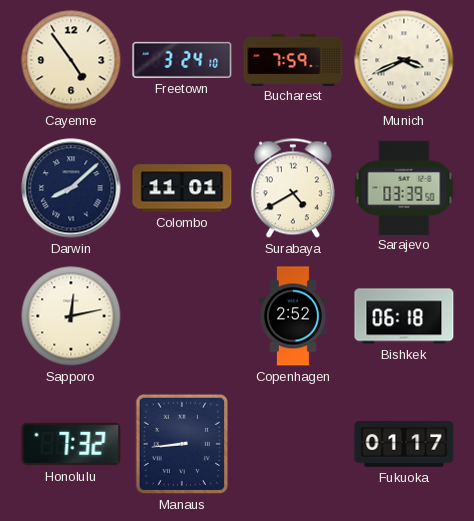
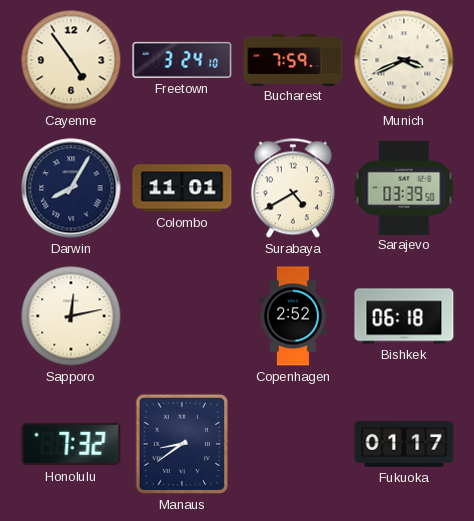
Darwin: 8:08 -> 8:05
Manaus: 8:44 -> 8:39
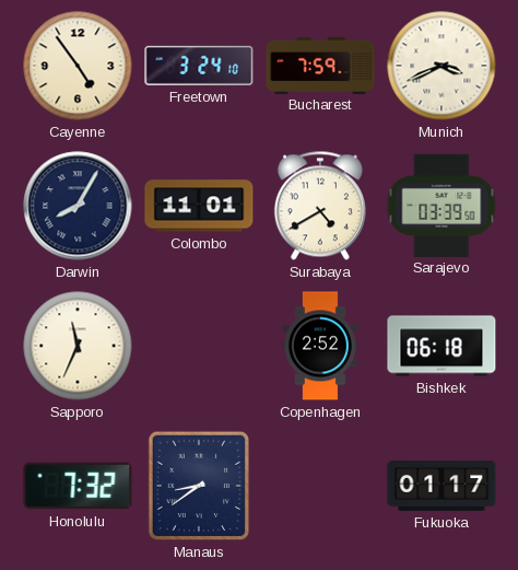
Sapporo: 12:13 -> 11:34
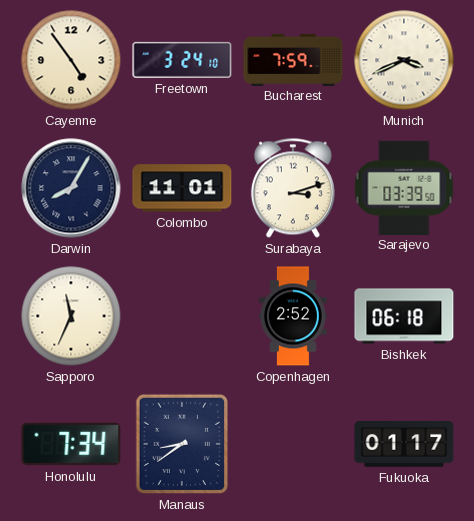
Surabaya: 4:40 -> 3:12
Honolulu: 7:32 -> 7:34
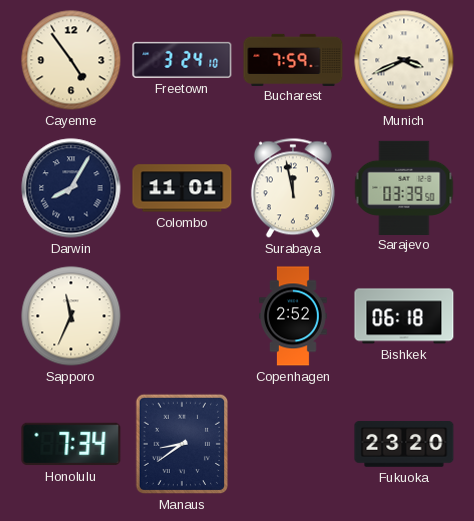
Surabaya: 3:12 -> 11:58
Fukuoka: 01:17 -> 23:20
